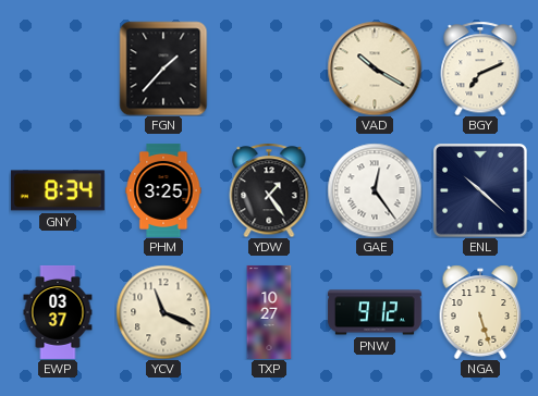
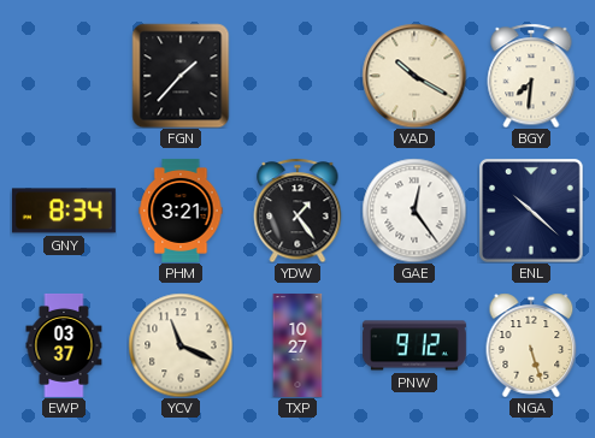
BGY: 7:11 -> 7:31
PHM: 3:25 -> 3:21
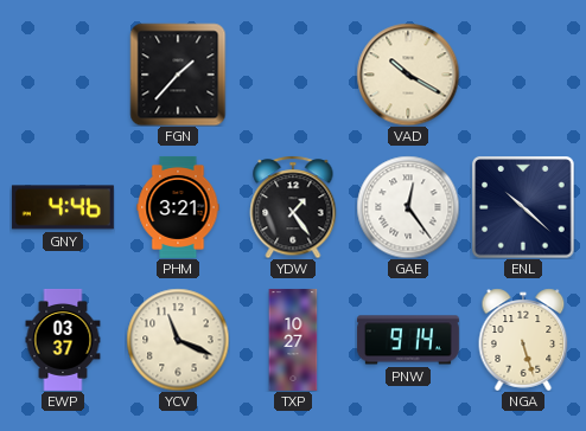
BGY: 7:31 -> none
GNY: 8:34 -> 4:46
PNW: 9:12 -> 9:14
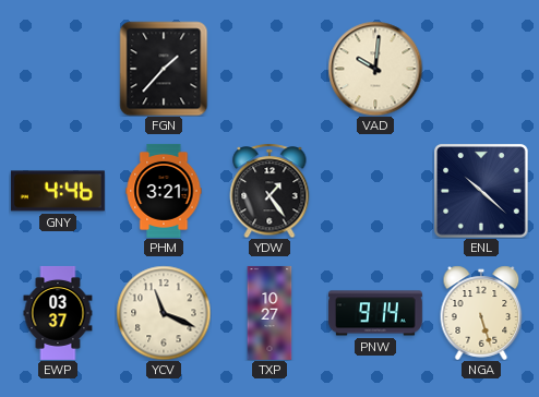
VAD: 10:20 -> 10:01
GAE: 12:24 -> none
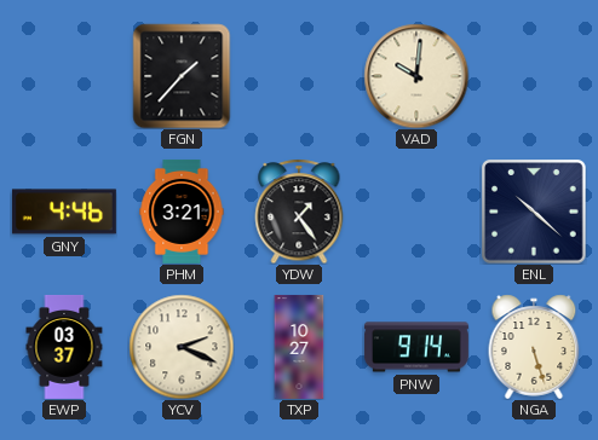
YCV: 11:19 -> 2:19
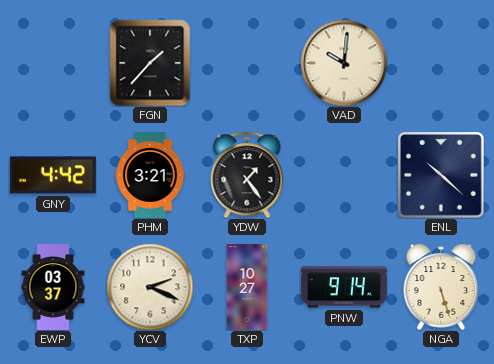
GNY: 4:46 -> 4:42
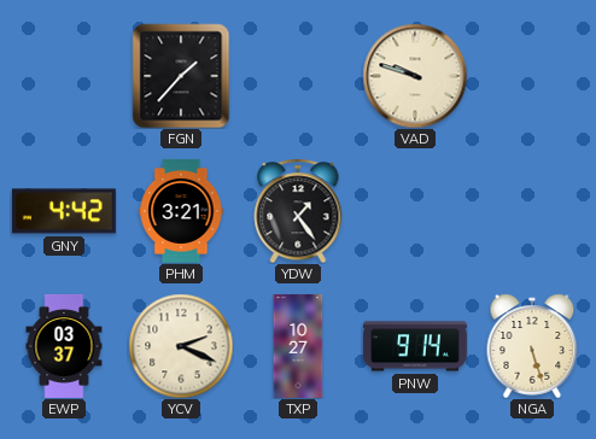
VAD: 10:01 -> 9:48
ENL: 10:22 -> none
